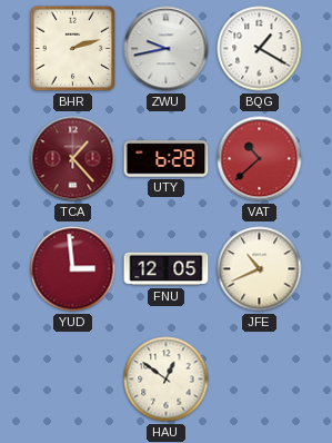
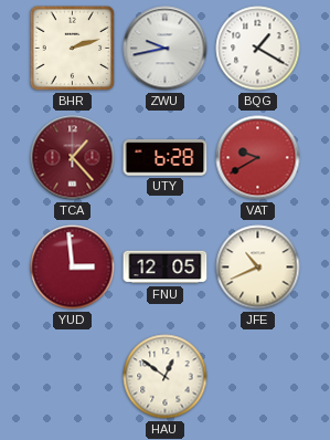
VAT: 10:38 -> 9:40
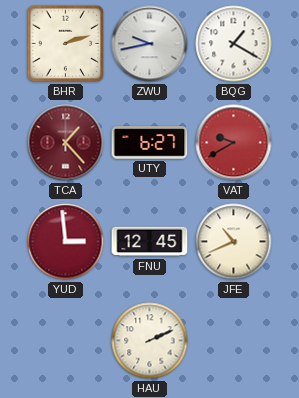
UTY: 6:28 -> 6:27
FNU: 12:05 -> 12:45
HAU: 12:51 -> 2:11
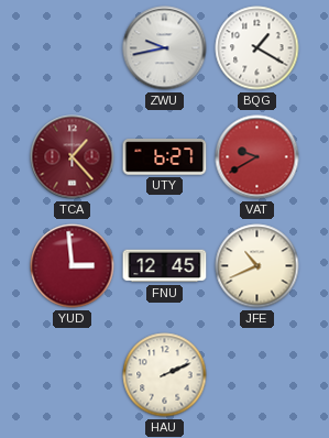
BHR: 2:12 -> none
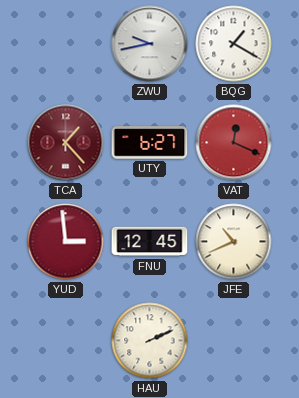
VAT: 9:40 -> 12:19
